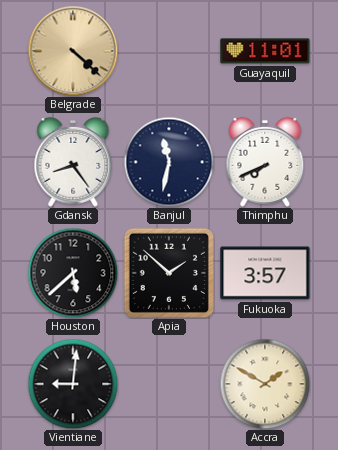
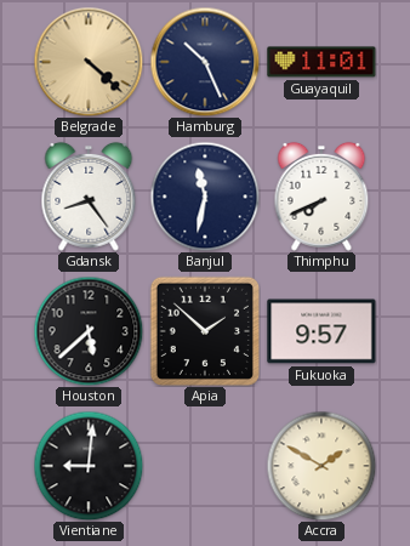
Hamburg: none -> 10:26
Fukuoka: 3:57 -> 9:57
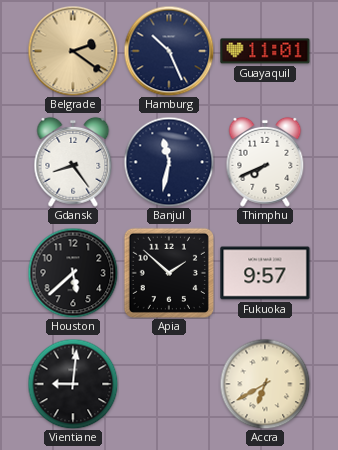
Belgrade: 4:22 -> 2:21
Accra: 1:50 -> 6:40
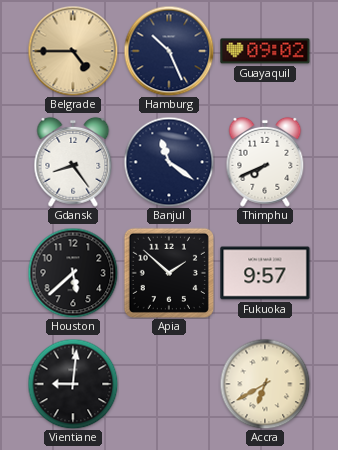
Belgrade: 2:21 -> 4:45
Guayaquil: 11:01 -> 09:02
Banjul: 11:32 -> 11:21
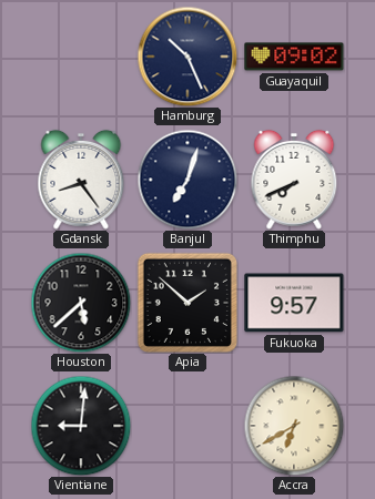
Belgrade: 4:45 -> none
Banjul: 11:21 -> 7:03
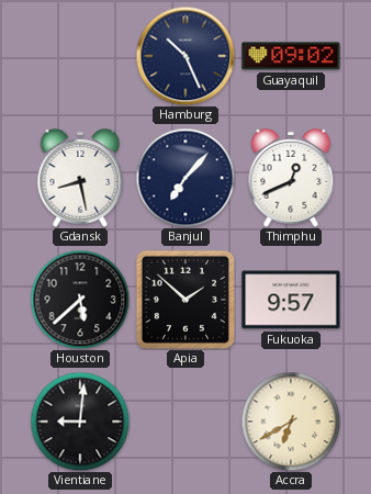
Gdansk: 8:24 -> 8:28
Banjul: 7:03 -> 7:07
Thimphu: 7:41 -> 12:41
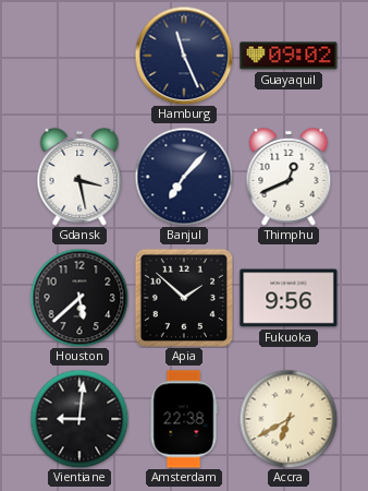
Hamburg: 10:26 -> 11:26
Gdansk: 8:28 -> 3:28
Fukuoka: 9:57 -> 9:56
Amsterdam: none -> 22:38
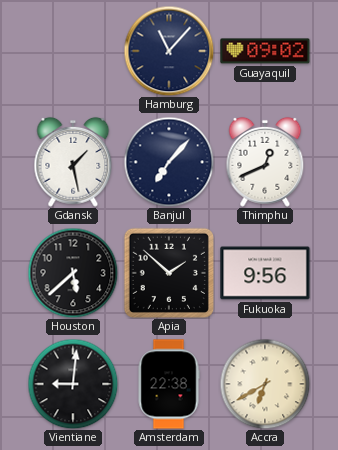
Hamburg: 11:26 -> 11:07
Gdansk: 3:28 -> 1:28
